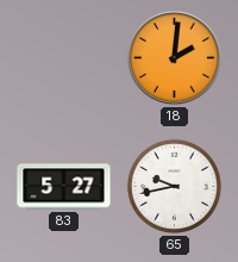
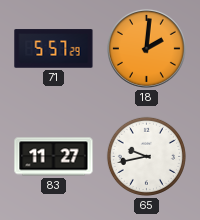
71: none -> 5:57
83: 5:27 -> 11:27
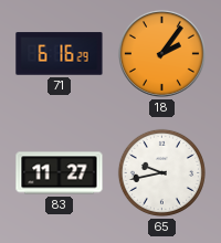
71: 5:57 -> 6:16
18: 2:01 -> 2:06
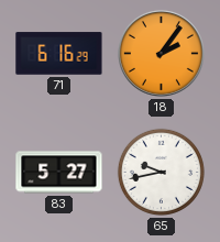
83: 11:27 -> 5:27
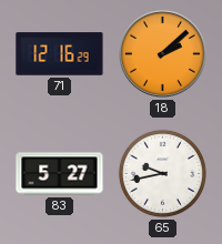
71: 6:16 -> 12:16
18: 2:06 -> 2:08
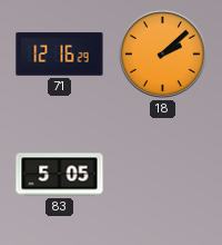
83: 5:27 -> 5:05
65: 9:43 -> none
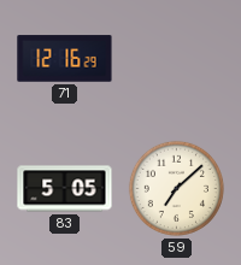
18: 2:08 -> none
59: none -> 7:08
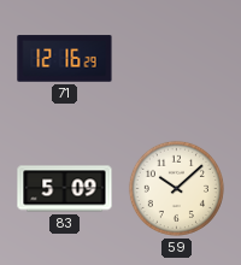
83: 5:05 -> 5:09
59: 7:08 -> 10:08
